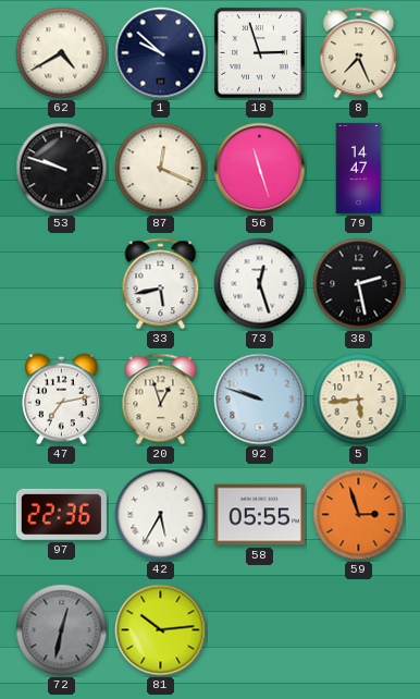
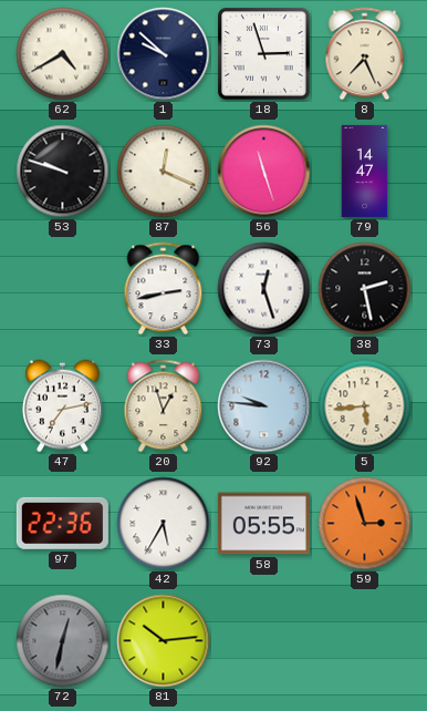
33: 5:43 -> 2:43
92: 9:48 -> 9:46
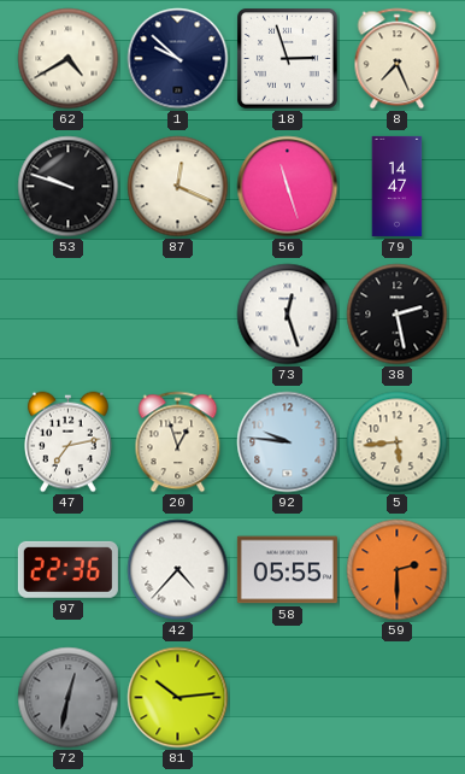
33: 2:43 -> none
42: 5:35 -> 4:37
59: 2:57 -> 2:30
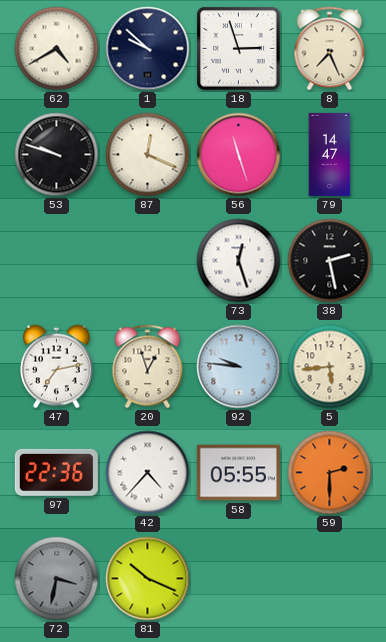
72: 12:32 -> 3:32
81: 10:14 -> 10:19
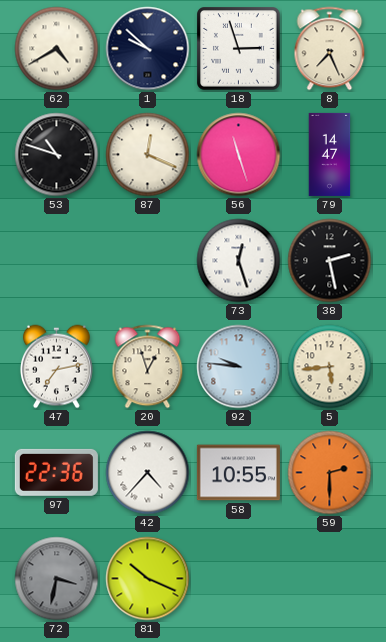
53: 9:48 -> 10:48
58: 05:55 -> 10:55
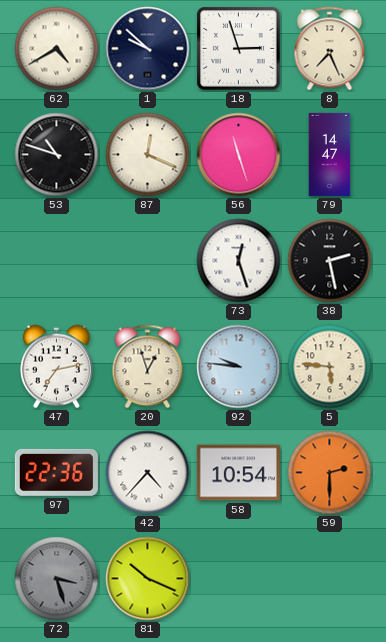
5: 5:44 -> 5:46
58: 10:55 -> 10:54
72: 3:32 -> 3:27
